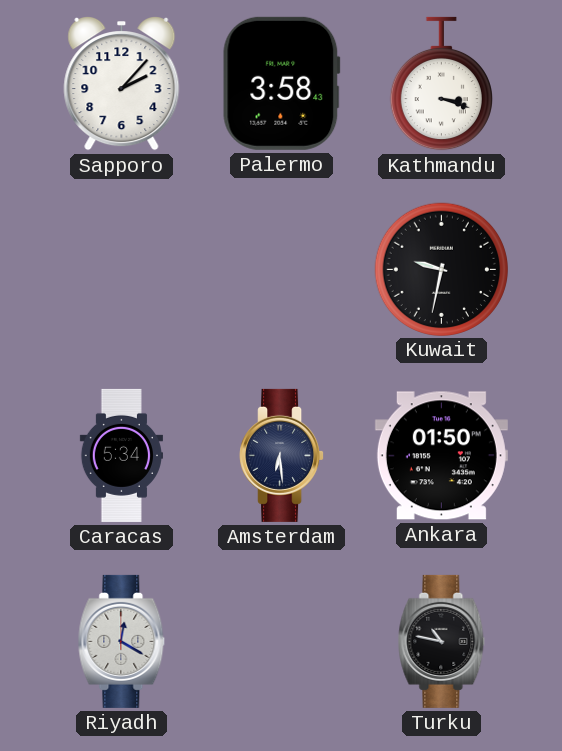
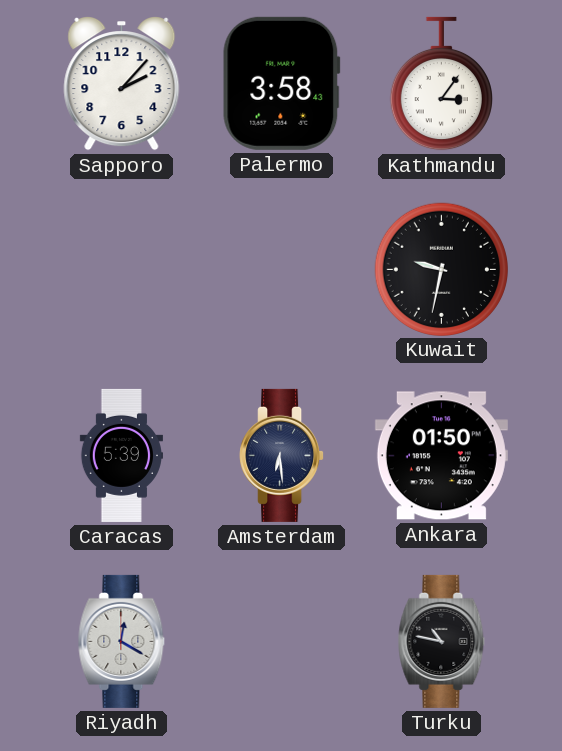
Kathmandu: 3:18 -> 3:06
Caracas: 5:34 -> 5:39
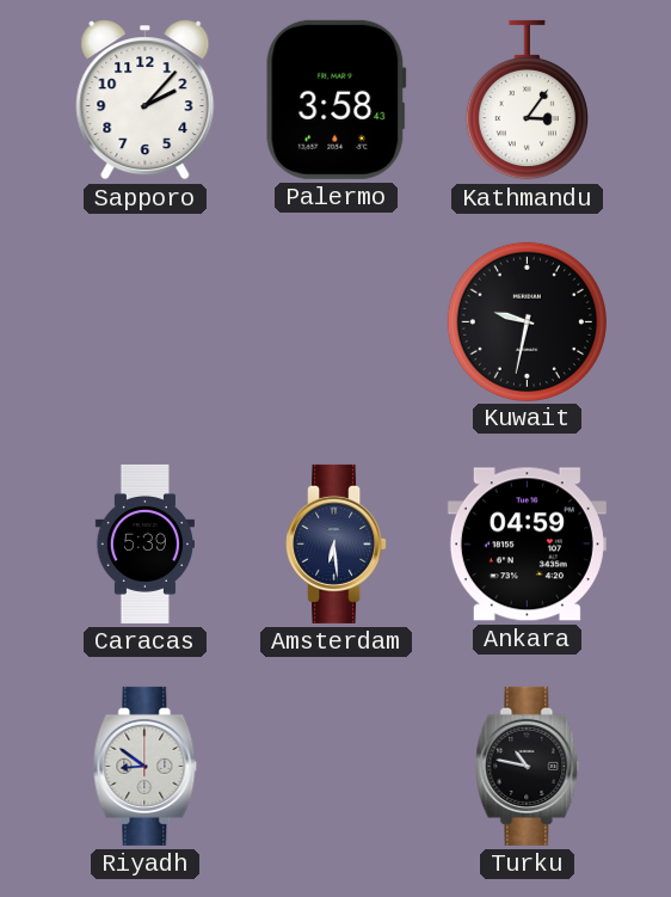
Ankara: 01:50 -> 04:59
Riyadh: 12:20 -> 8:51
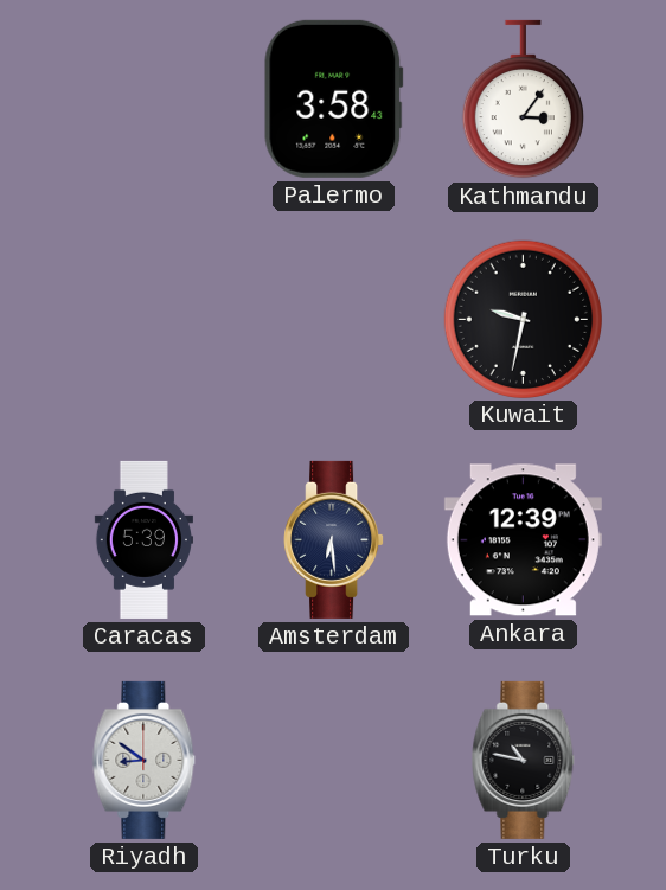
Sapporo: 2:07 -> none
Ankara: 04:59 -> 12:39
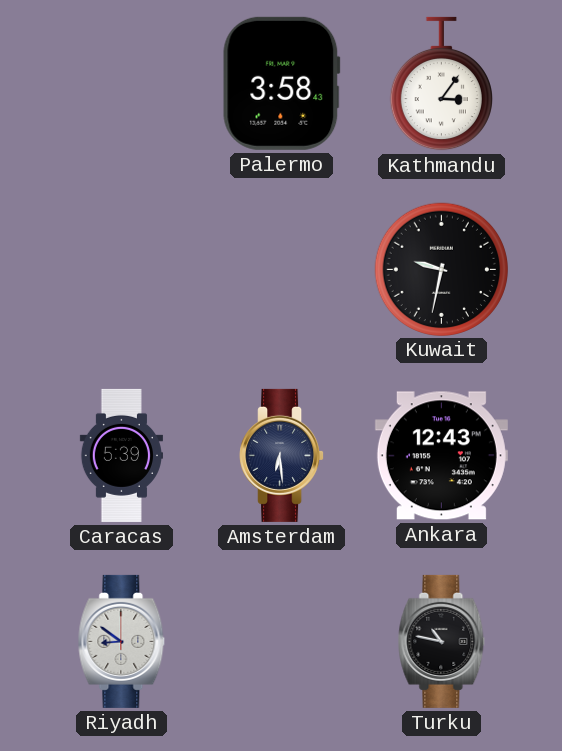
Ankara: 12:39 -> 12:43
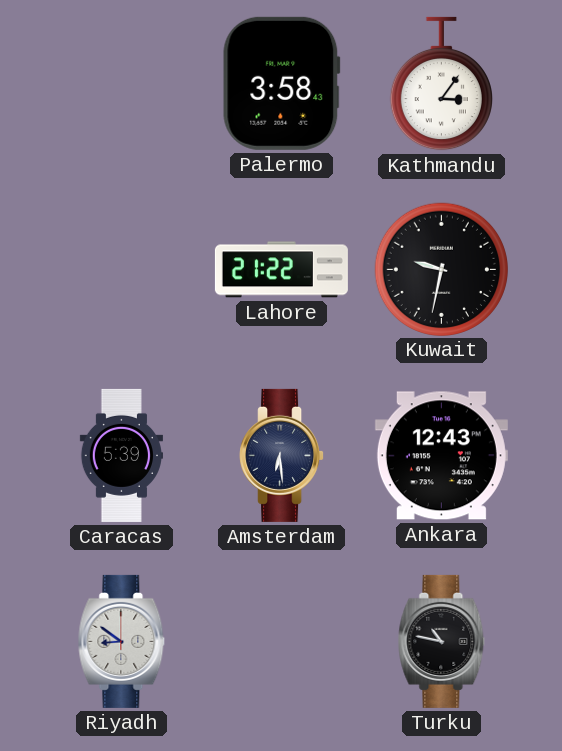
Lahore: none -> 21:22
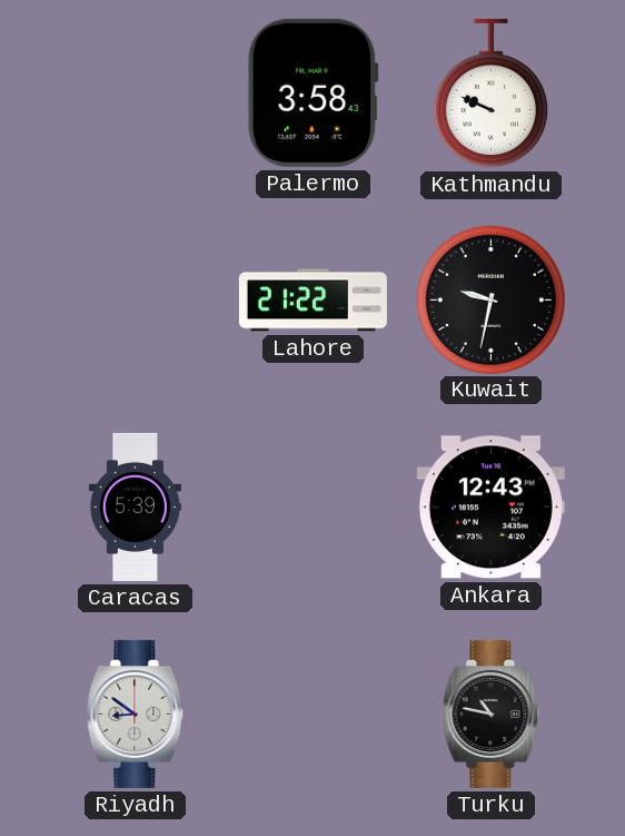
Kathmandu: 3:06 -> 9:49
Amsterdam: 6:29 -> none
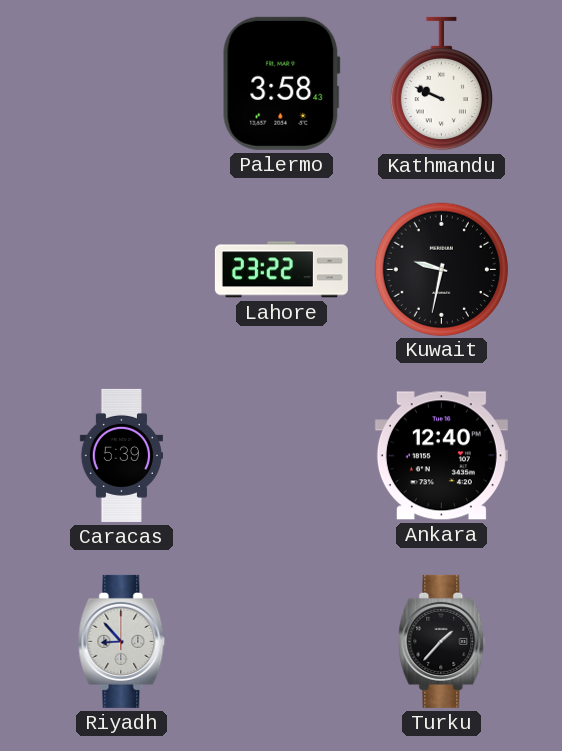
Lahore: 21:22 -> 23:22
Ankara: 12:43 -> 12:40
Riyadh: 8:51 -> 8:53
Turku: 10:47 -> 1:37
